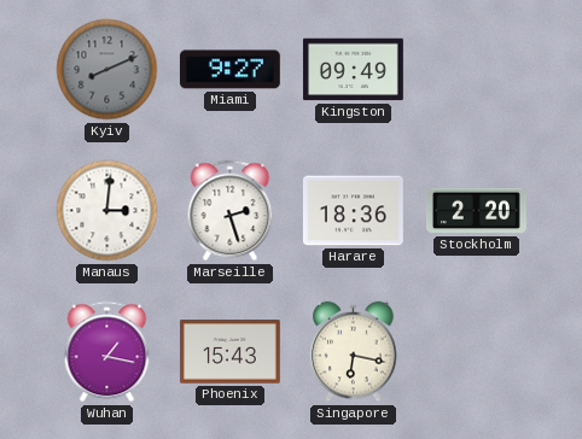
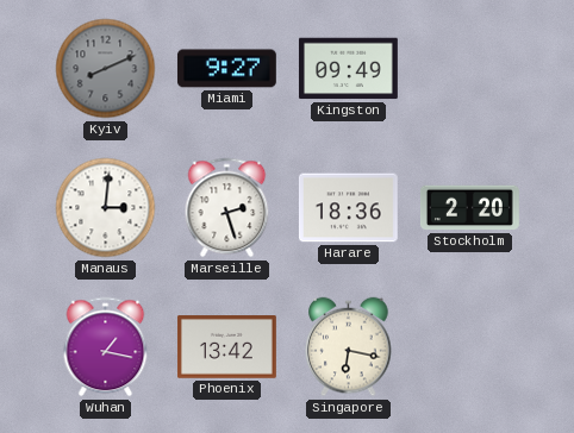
Phoenix: 15:43 -> 13:42
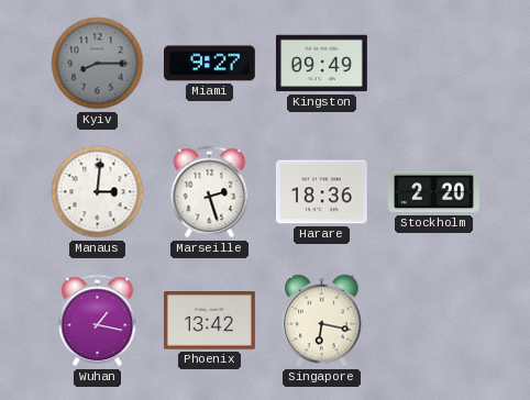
Kyiv: 8:11 -> 8:15
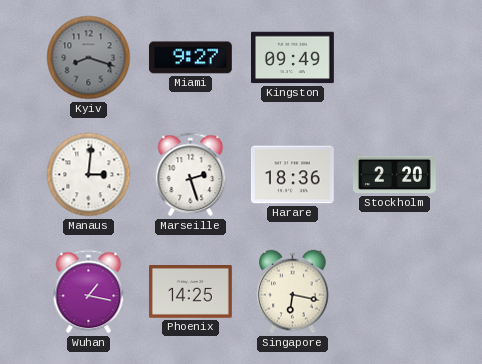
Kyiv: 8:15 -> 8:18
Phoenix: 13:42 -> 14:25
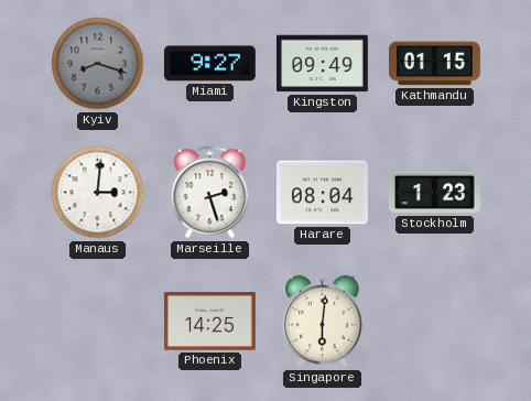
Kathmandu: none -> 01:15
Harare: 18:36 -> 08:04
Stockholm: 2:20 -> 1:23
Wuhan: 1:17 -> none
Singapore: 6:17 -> 6:01
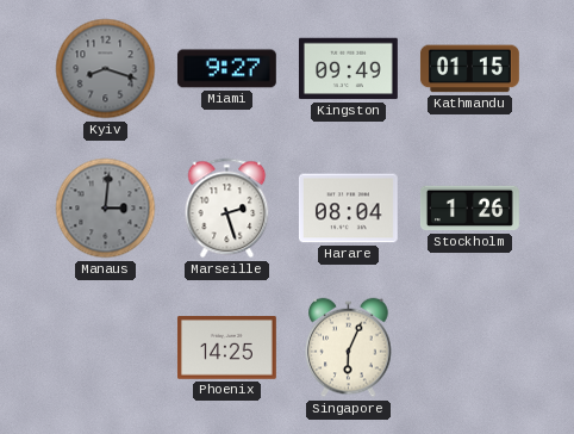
Manaus dial: white -> grey
Stockholm: 1:23 -> 1:26
Singapore: 6:01 -> 6:04
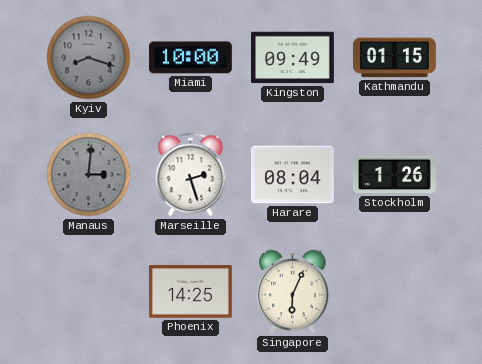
Miami: 9:27 -> 10:00
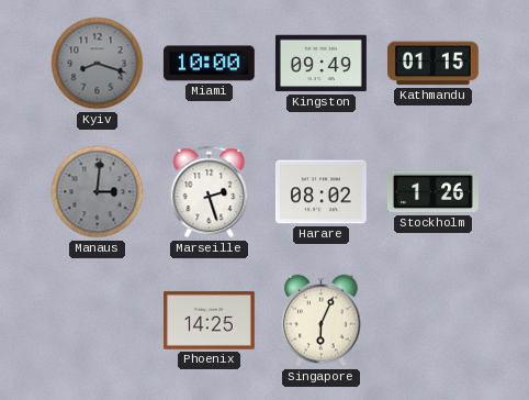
Harare: 08:04 -> 08:02
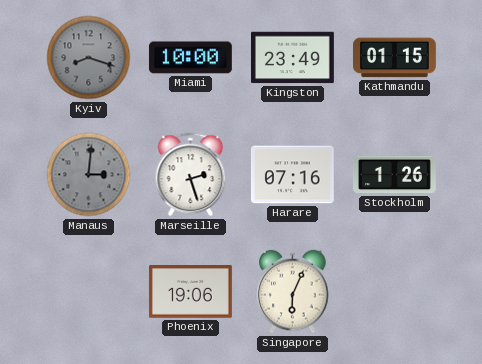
Kingston: 09:49 -> 23:49
Harare: 08:02 -> 07:16
Phoenix: 14:25 -> 19:06
